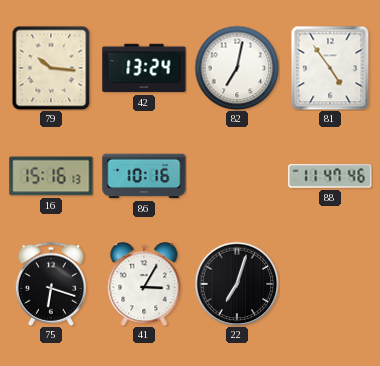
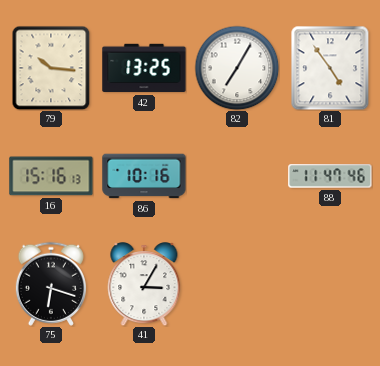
42: 13:24 -> 13:25
82: 7:02 -> 7:05
22: 7:03 -> none
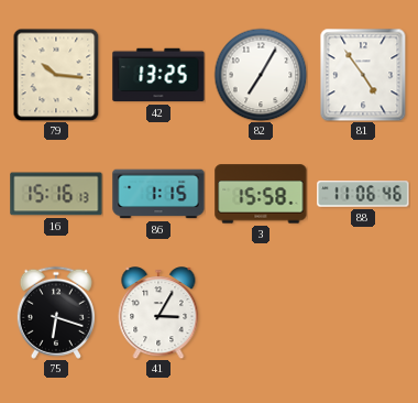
86: 10:16 -> 1:15
3: none -> 15:58
88: 11:47 -> 11:06
